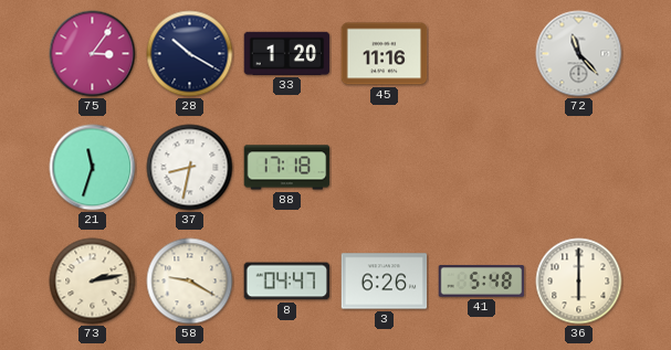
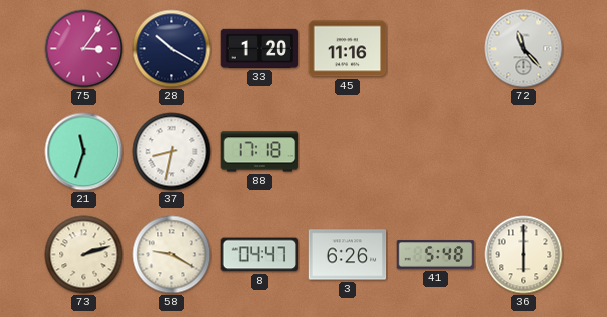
73: 2:13 -> 2:12
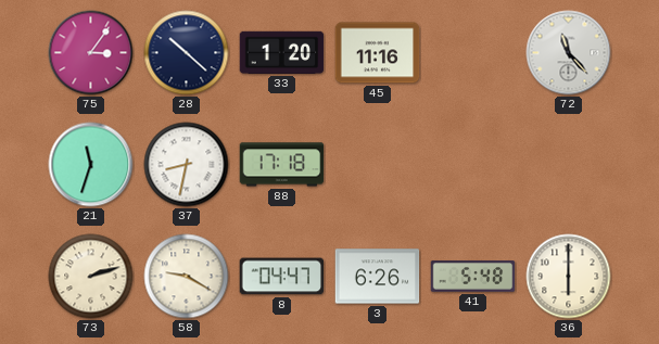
28: 10:20 -> 10:22
